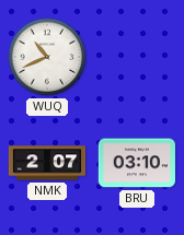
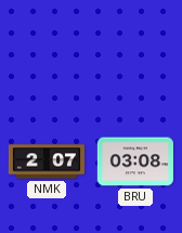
WUQ: 10:41 -> none
BRU: 03:10 -> 03:08
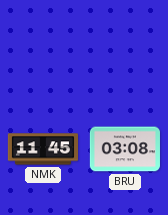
NMK: 2:07 -> 11:45
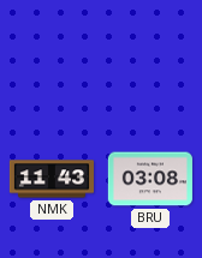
NMK: 11:45 -> 11:43
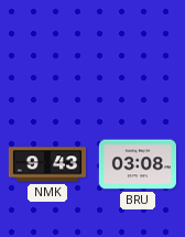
NMK: 11:43 -> 9:43
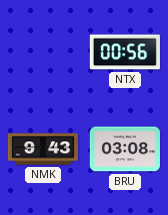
NTX: none -> 00:56
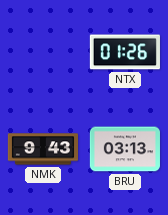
NTX: 00:56 -> 01:26
BRU: 03:08 -> 03:13
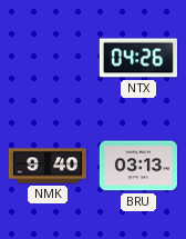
NTX: 01:26 -> 04:26
NMK: 9:43 -> 9:40
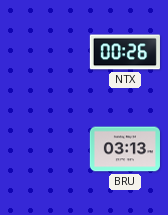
NTX: 04:26 -> 00:26
NMK: 9:40 -> none
